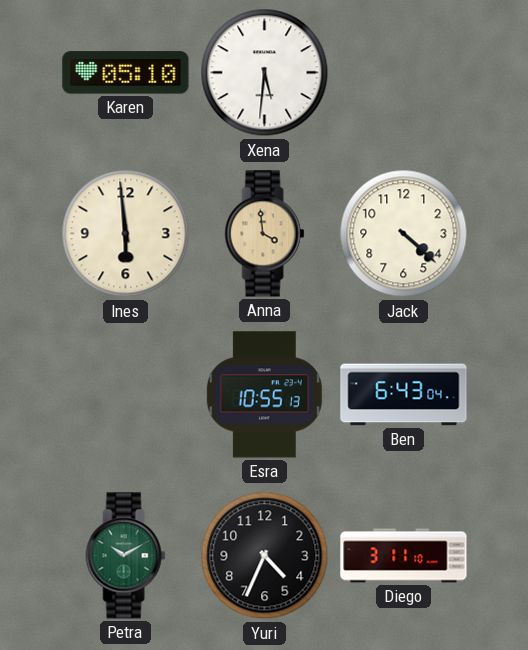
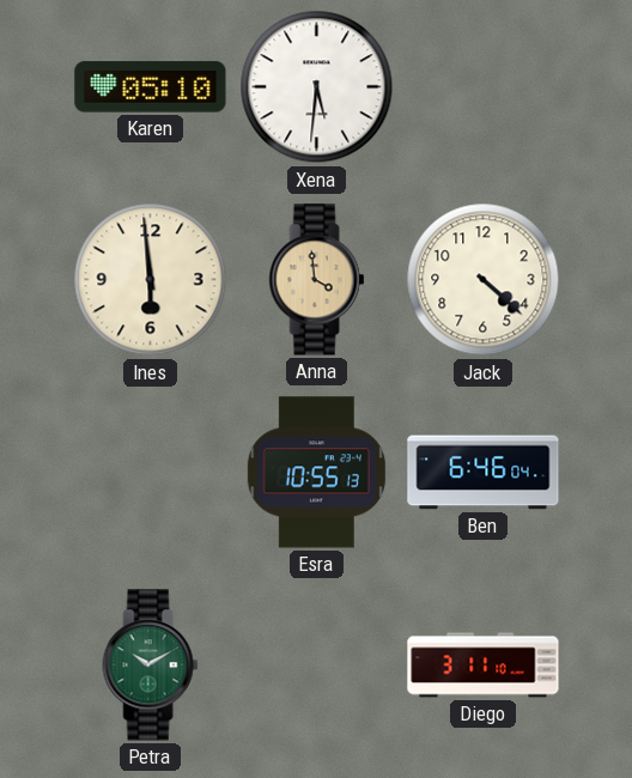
Ben: 6:43 -> 6:46
Yuri: 4:34 -> none
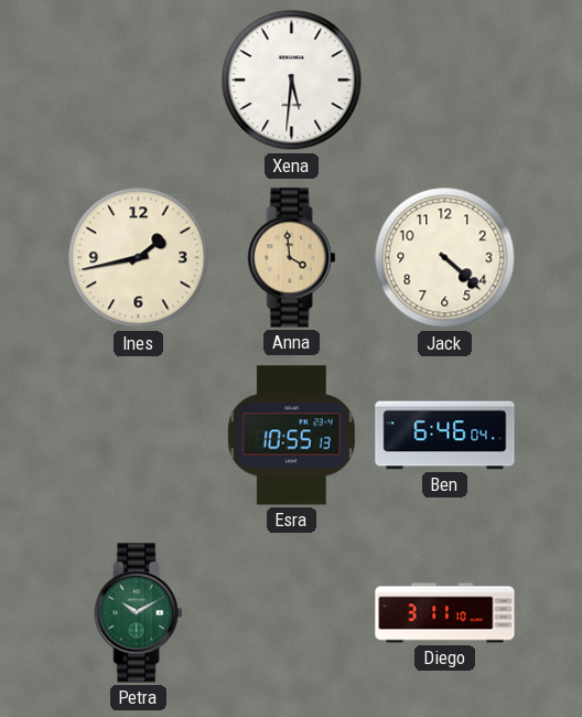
Karen: 05:10 -> none
Ines: 5:59 -> 1:43
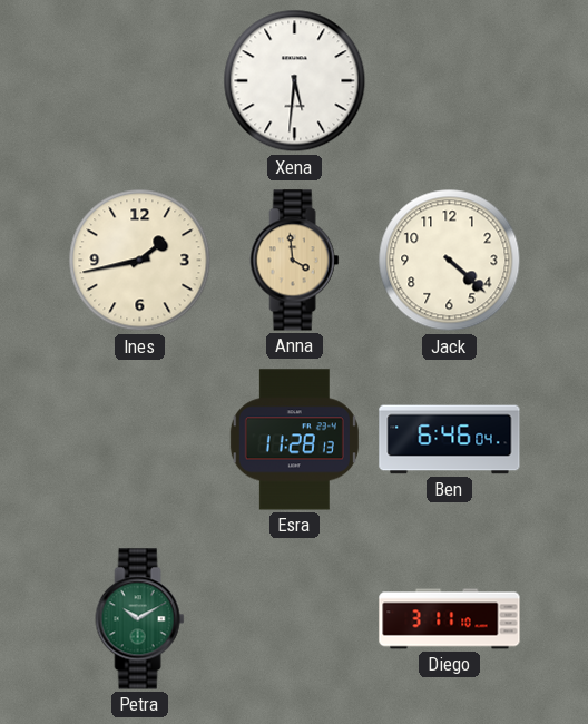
Esra: 10:55 -> 11:28
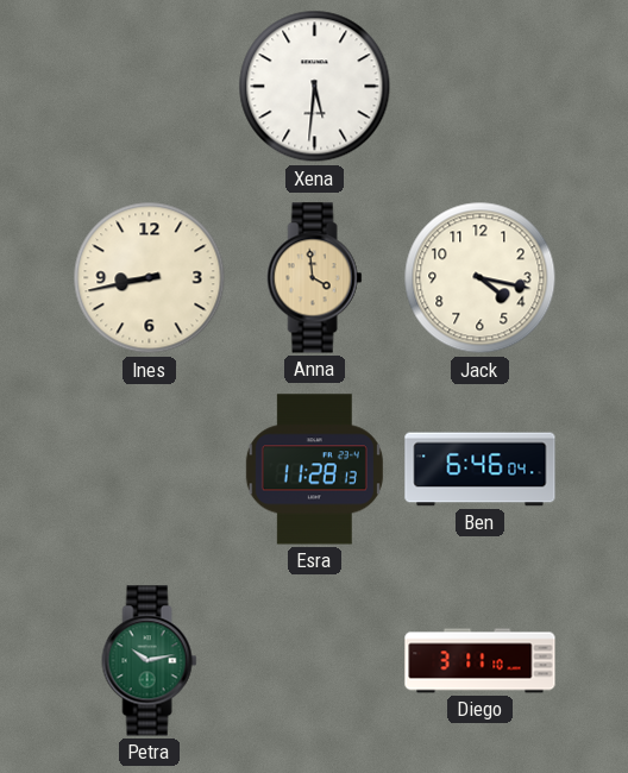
Ines: 1:43 -> 8:43
Jack: 4:22 -> 4:17
Petra: 10:10 -> 10:13
